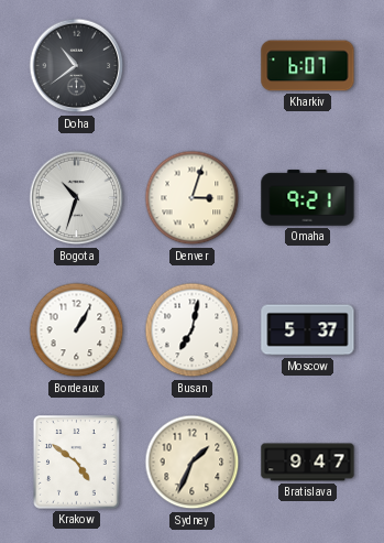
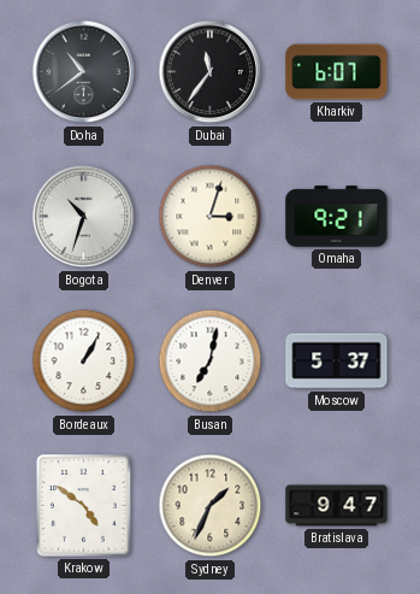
Dubai: none -> 11:36
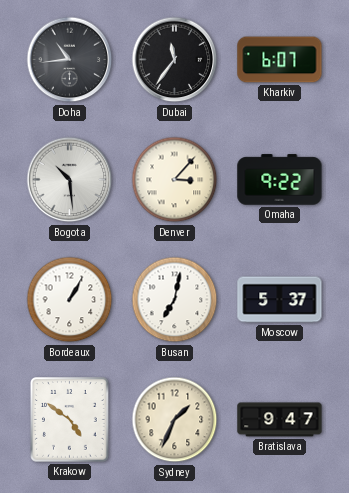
Doha: 10:39 -> 10:44
Bogota: 10:33 -> 10:29
Denver: 3:03 -> 3:07
Omaha: 9:21 -> 9:22
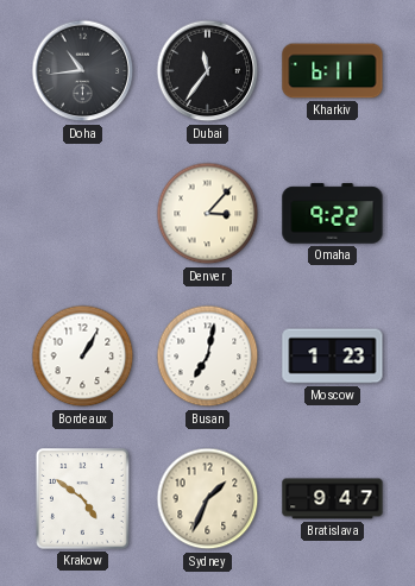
Kharkiv: 6:07 -> 6:11
Bogota: 10:29 -> none
Moscow: 5:37 -> 1:23
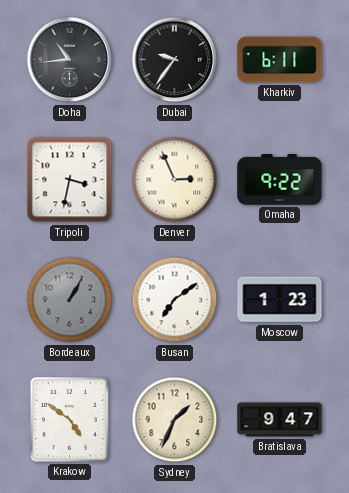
Dubai: 11:36 -> 9:36
Tripoli: none -> 3:32
Denver: 3:07 -> 2:56
Bordeaux dial: white -> grey
Busan: 7:02 -> 7:09
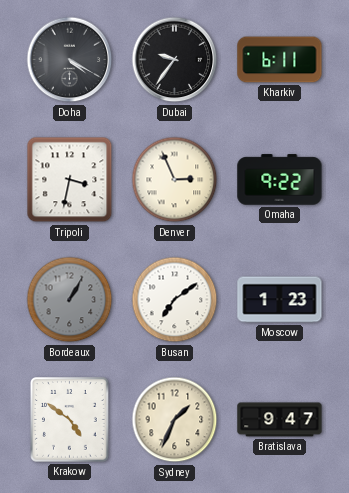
Doha: 10:44 -> 4:20
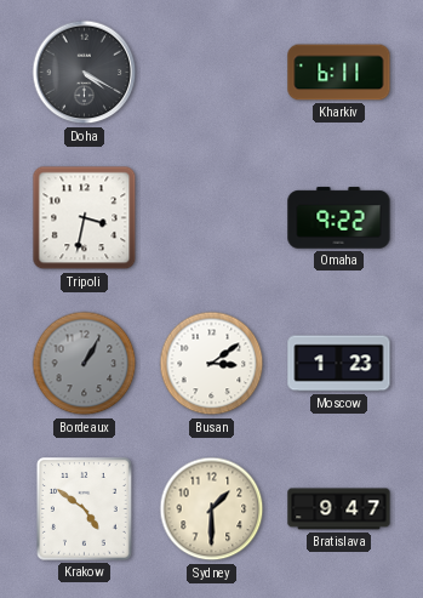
Dubai: 9:36 -> none
Denver: 2:56 -> none
Busan: 7:09 -> 3:09
Sydney: 1:34 -> 1:30
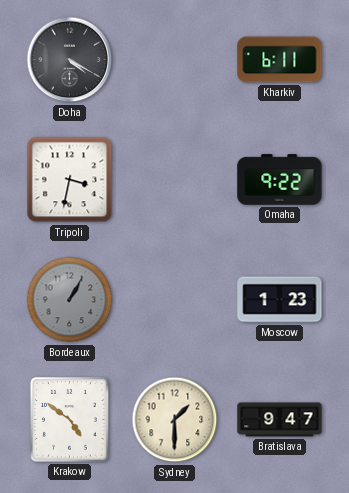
Busan: 3:09 -> none
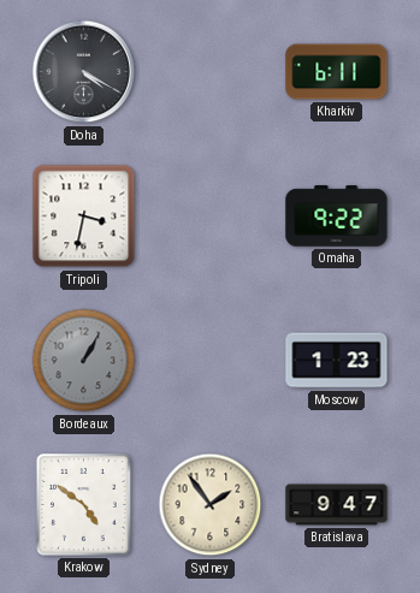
Sydney: 1:30 -> 1:54
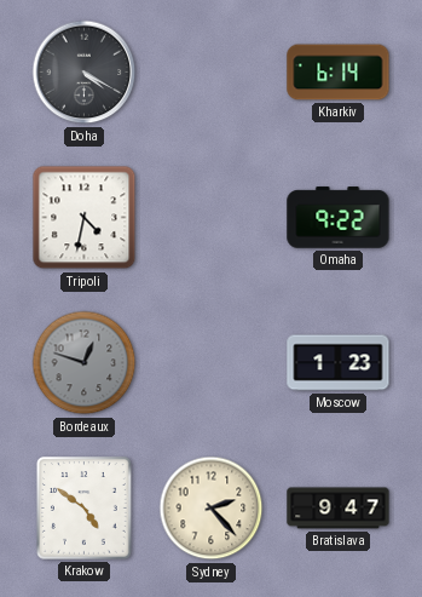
Kharkiv: 6:11 -> 6:14
Tripoli: 3:32 -> 4:32
Bordeaux: 1:05 -> 12:48
Sydney: 1:54 -> 2:23
